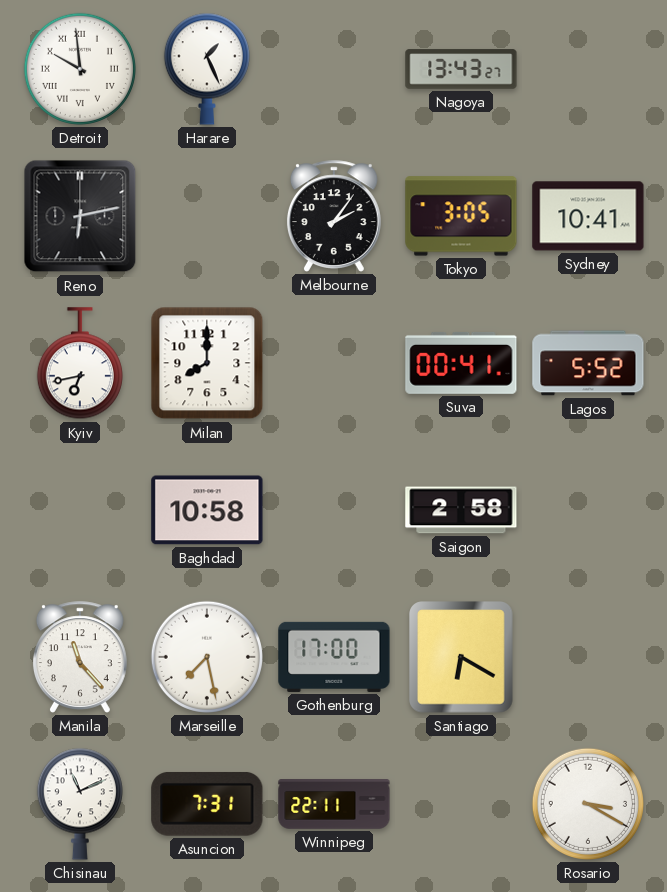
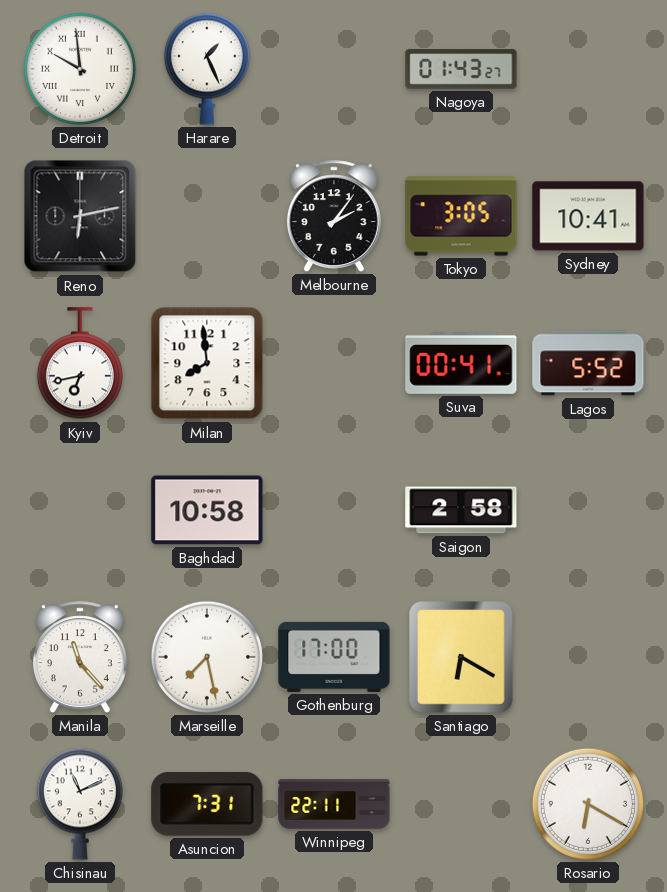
Nagoya: 13:43 -> 01:43
Milan: 8:00 -> 7:59
Rosario: 3:20 -> 6:20
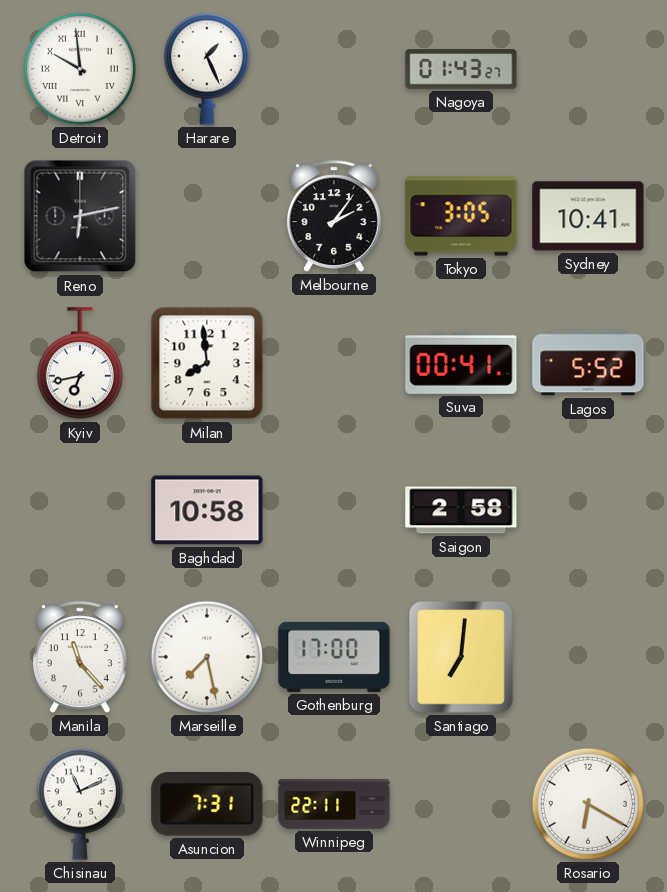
Santiago: 6:20 -> 7:01
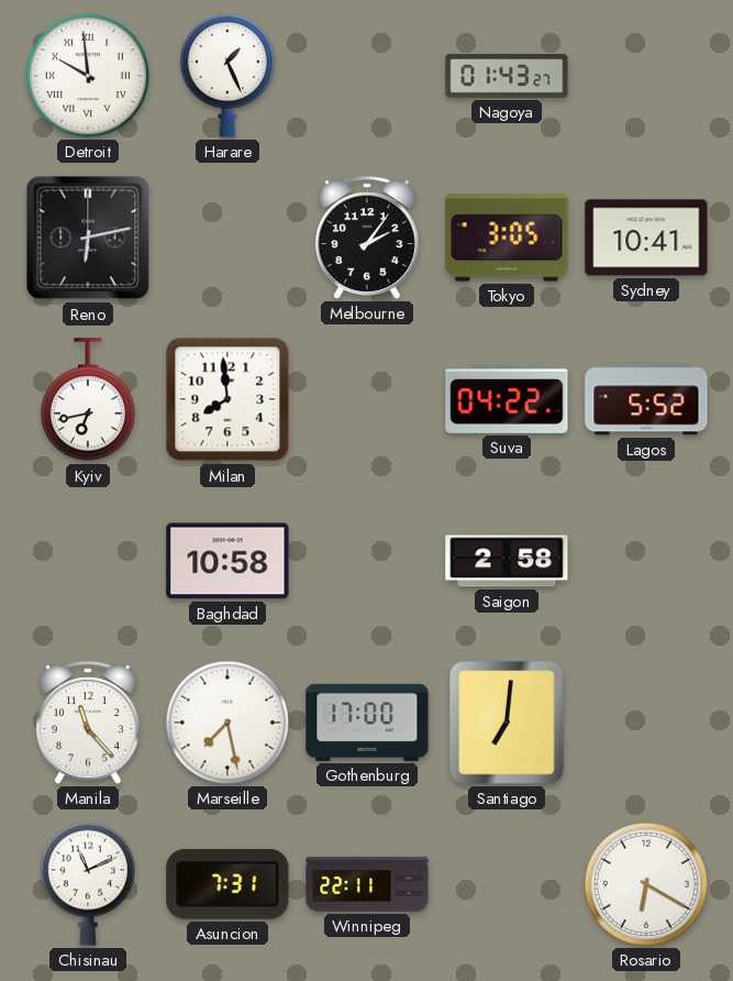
Suva: 00:41 -> 04:22
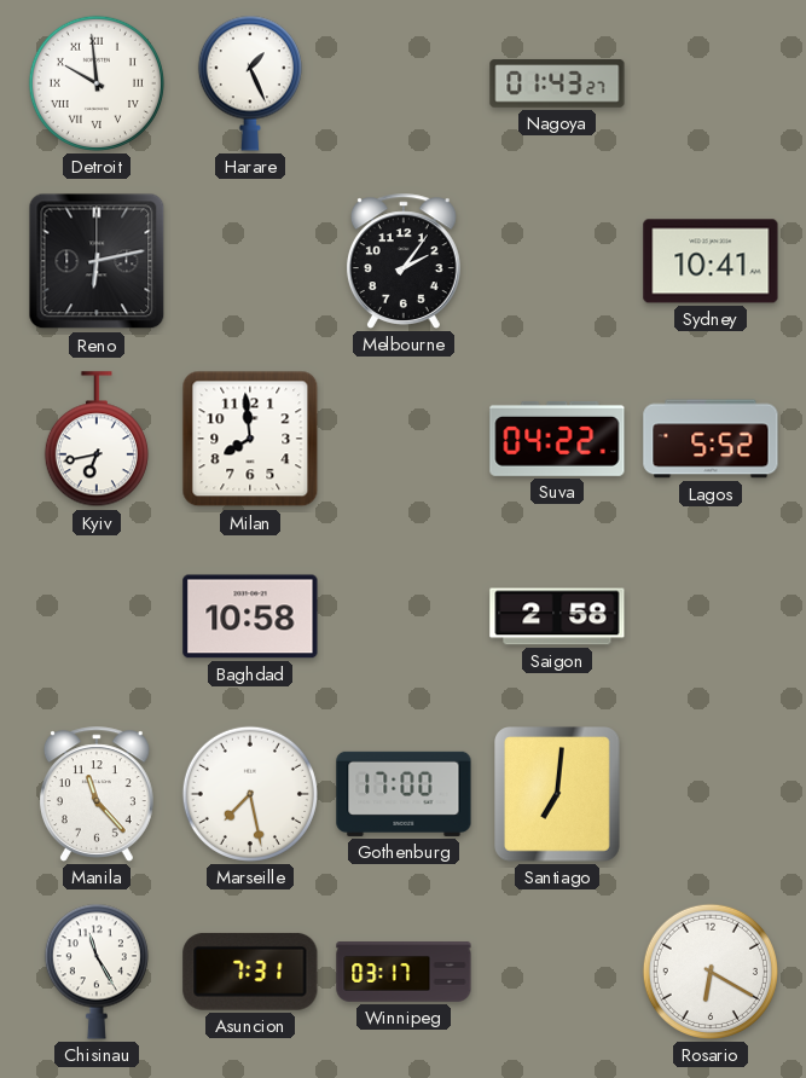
Tokyo: 3:05 -> none
Chisinau: 11:11 -> 11:25
Winnipeg: 22:11 -> 03:17
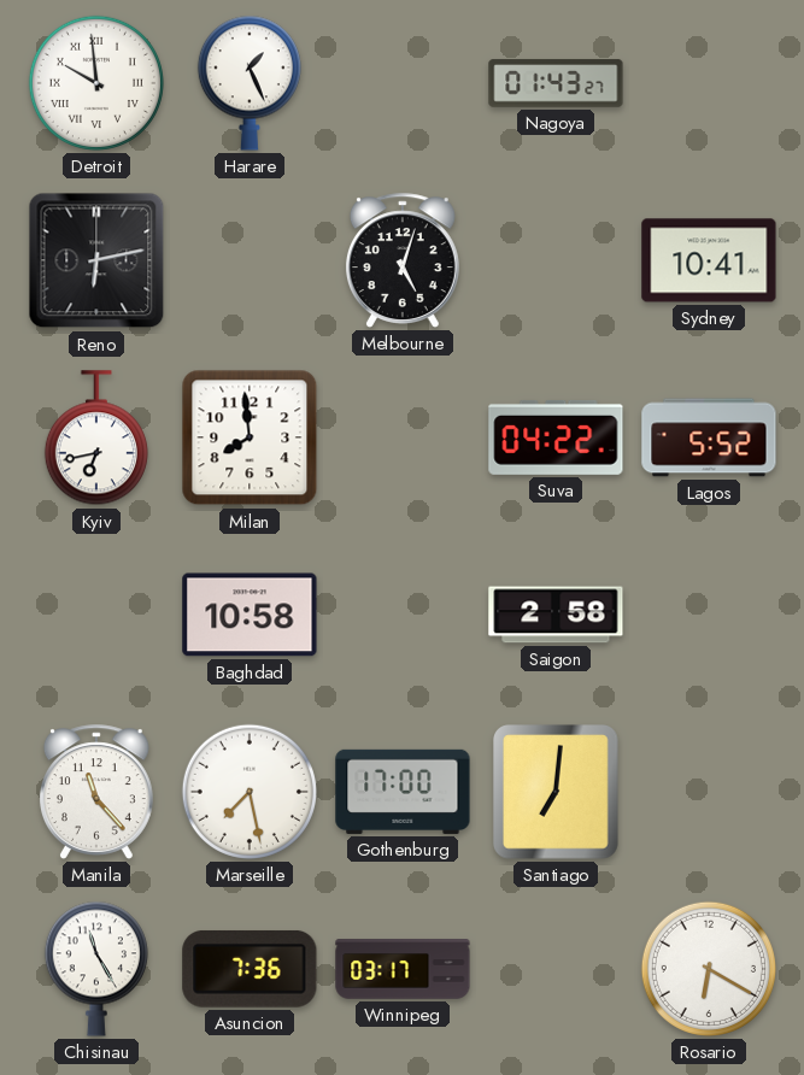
Melbourne: 2:06 -> 5:03
Asuncion: 7:31 -> 7:36
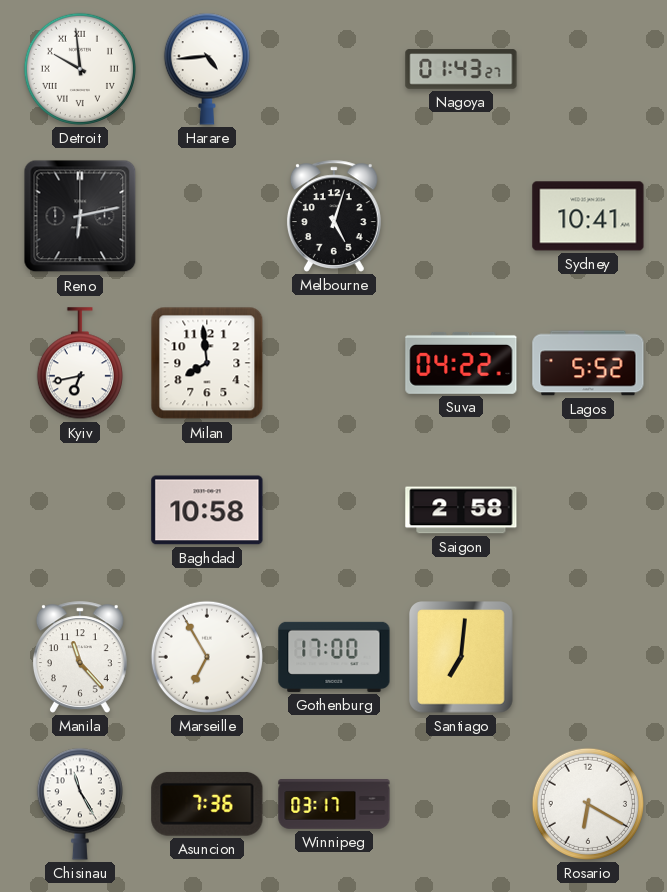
Harare: 1:26 -> 4:44
Marseille: 7:28 -> 6:55
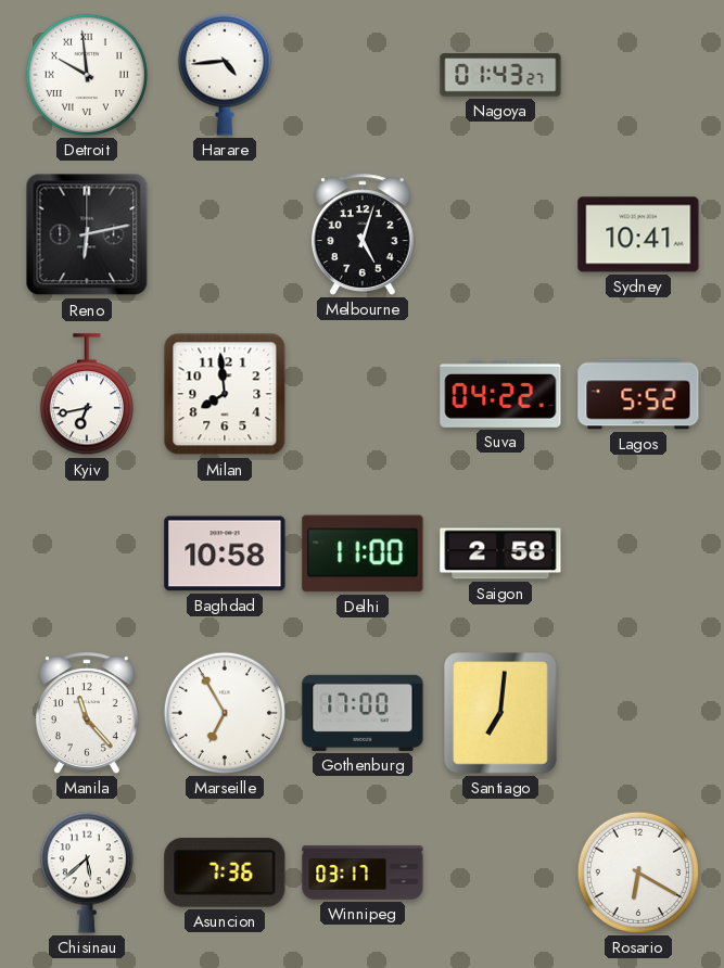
Delhi: none -> 11:00
Chisinau: 11:25 -> 5:38
